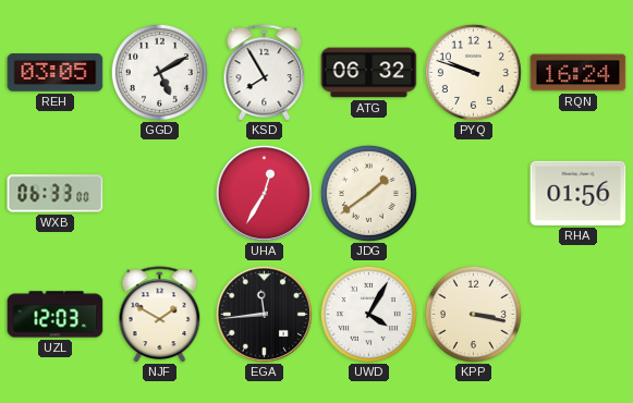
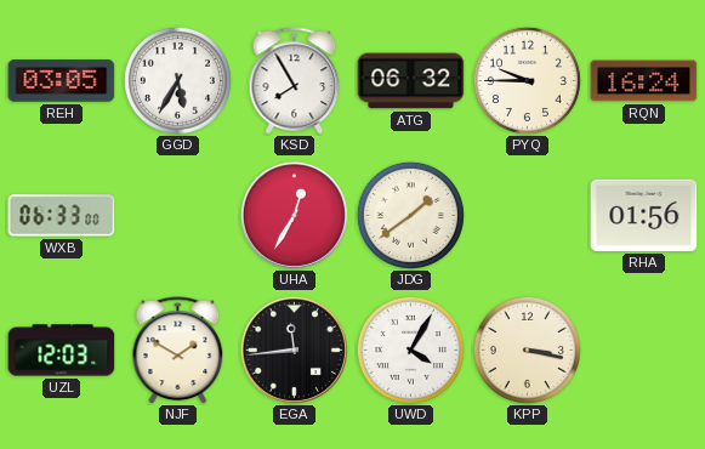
GGD: 5:10 -> 5:35
PYQ: 9:48 -> 9:45
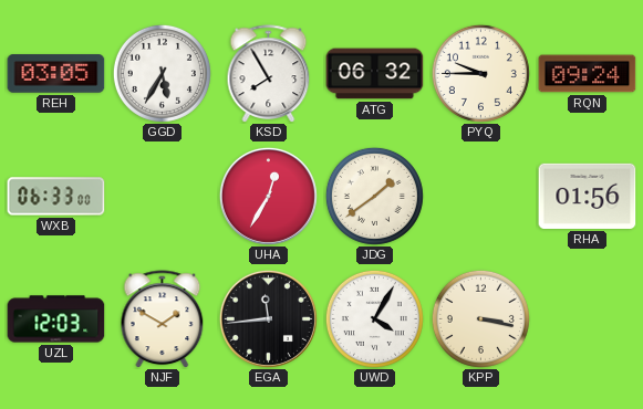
RQN: 16:24 -> 09:24
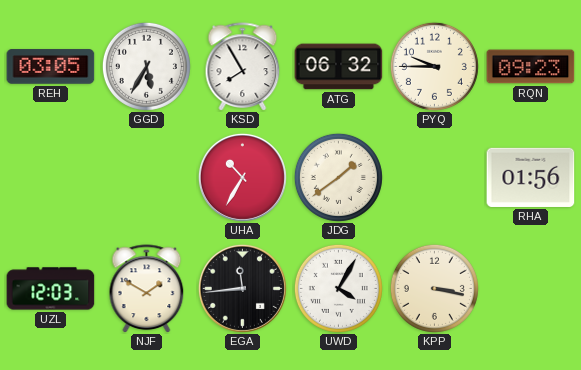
RQN: 09:24 -> 09:23
WXB: 06:33 -> none
UHA: 12:35 -> 10:35
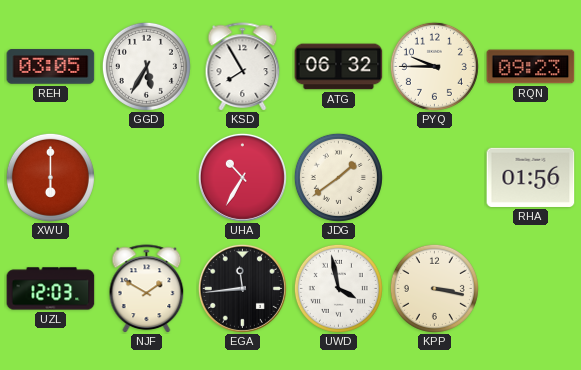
XWU: none -> 6:00
UWD: 4:05 -> 3:58
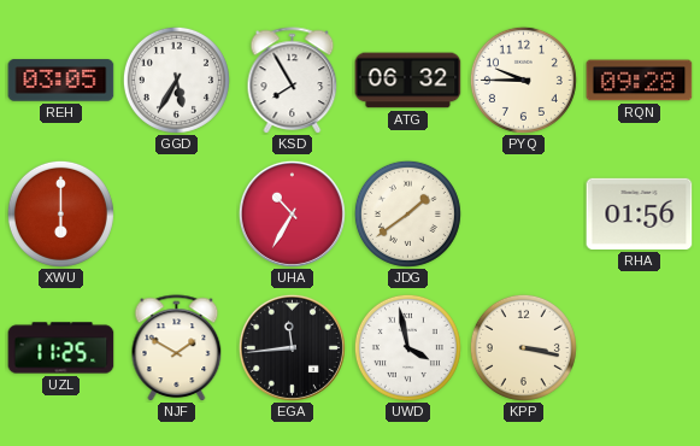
RQN: 09:23 -> 09:28
UZL: 12:03 -> 11:25
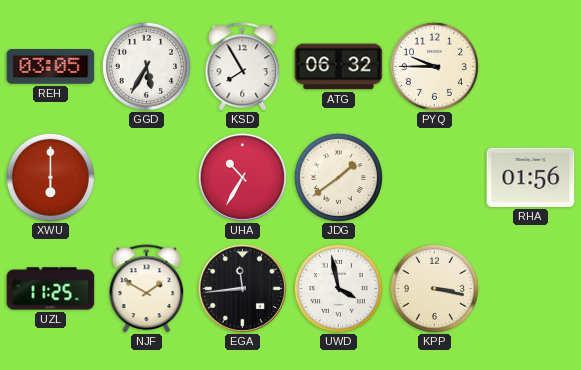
RQN: 09:28 -> none
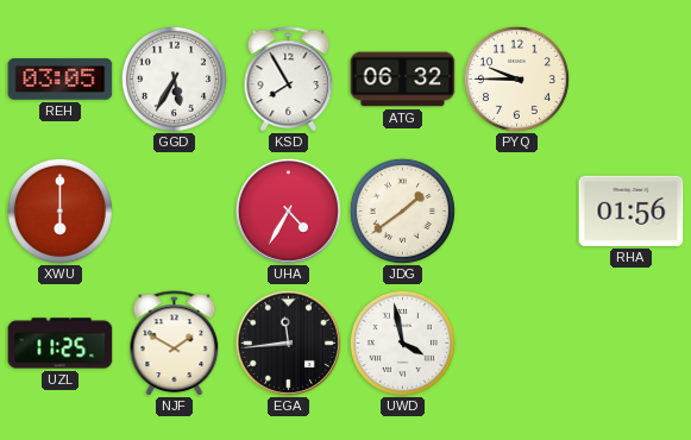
UHA: 10:35 -> 4:35
KPP: 3:17 -> none
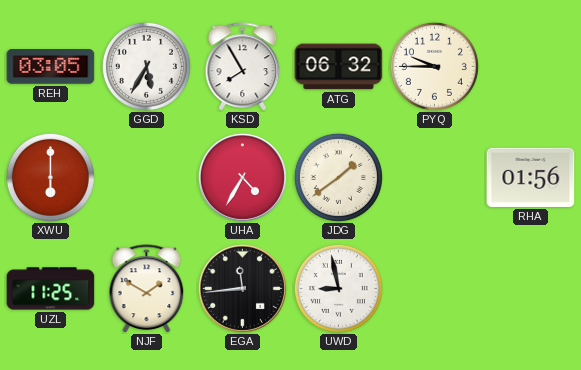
UWD: 3:58 -> 8:58
